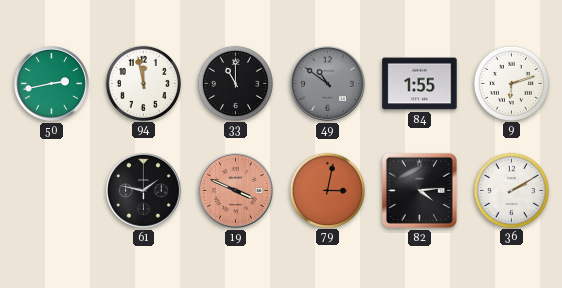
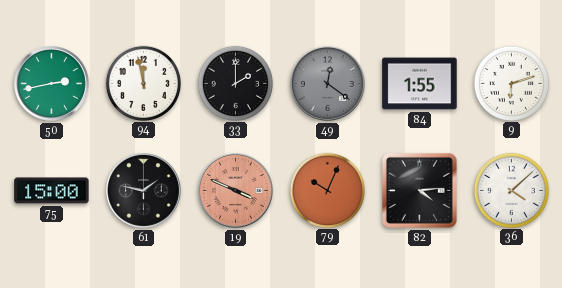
33: 11:00 -> 2:00
49: 10:51 -> 12:21
75: none -> 15:00
79: 3:02 -> 10:04
36: 2:10 -> 4:08
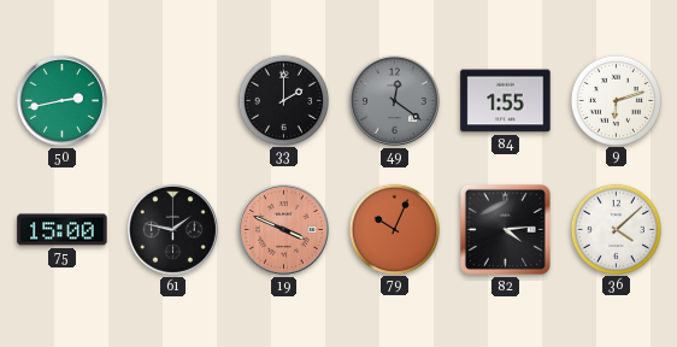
94: 11:58 -> none
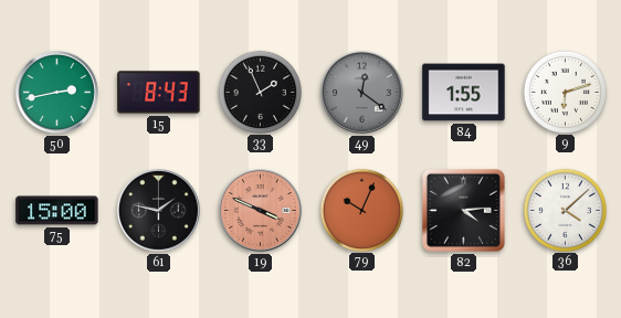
15: none -> 8:43
33: 2:00 -> 1:56
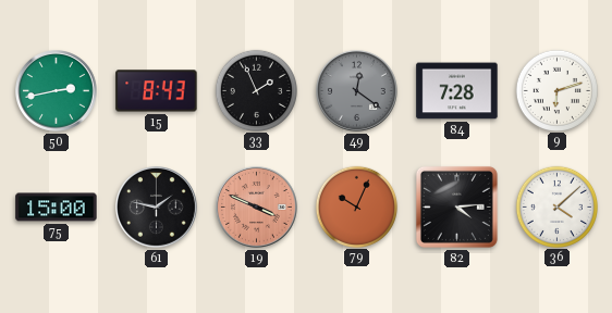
84: 1:55 -> 7:28
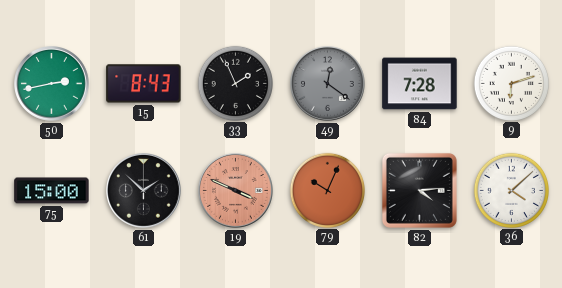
61: 1:47 -> 1:52
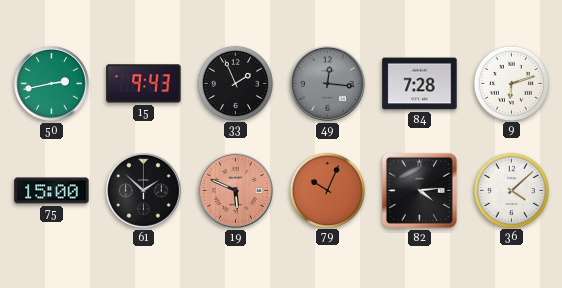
15: 8:43 -> 9:43
49: 12:21 -> 12:16
19: 3:49 -> 5:49
